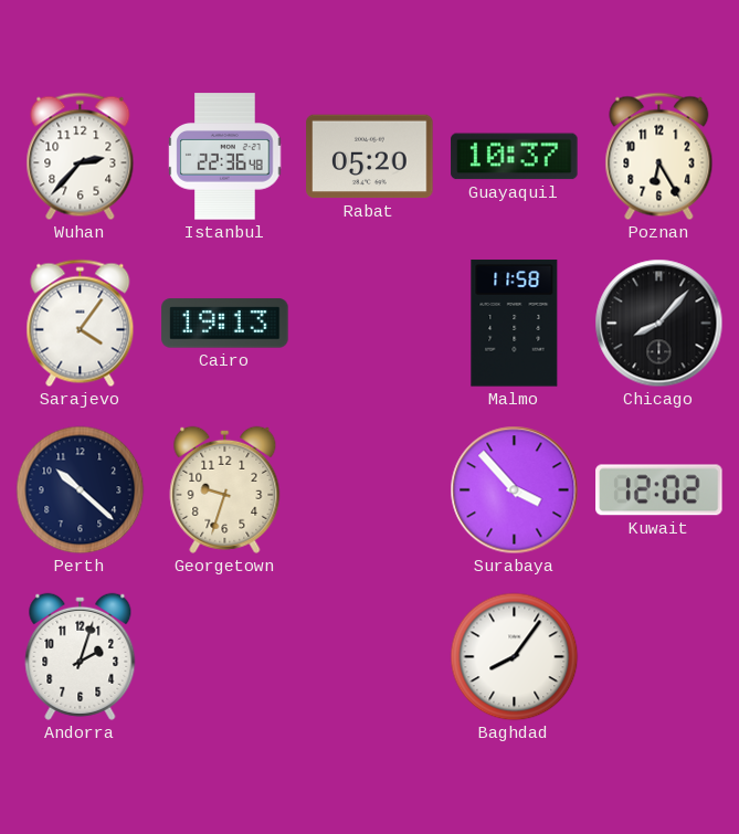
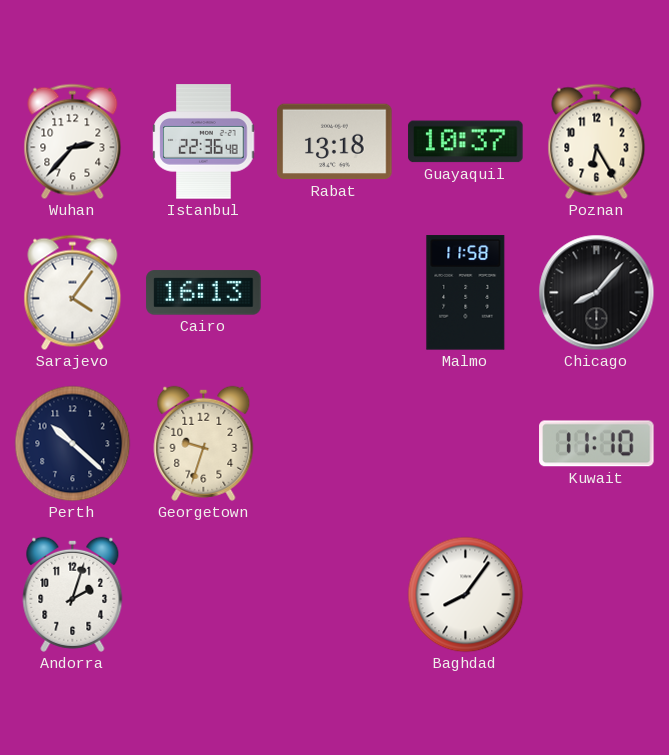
Rabat: 05:20 -> 13:18
Cairo: 19:13 -> 16:13
Surabaya: 3:53 -> none
Kuwait: 12:02 -> 11:10
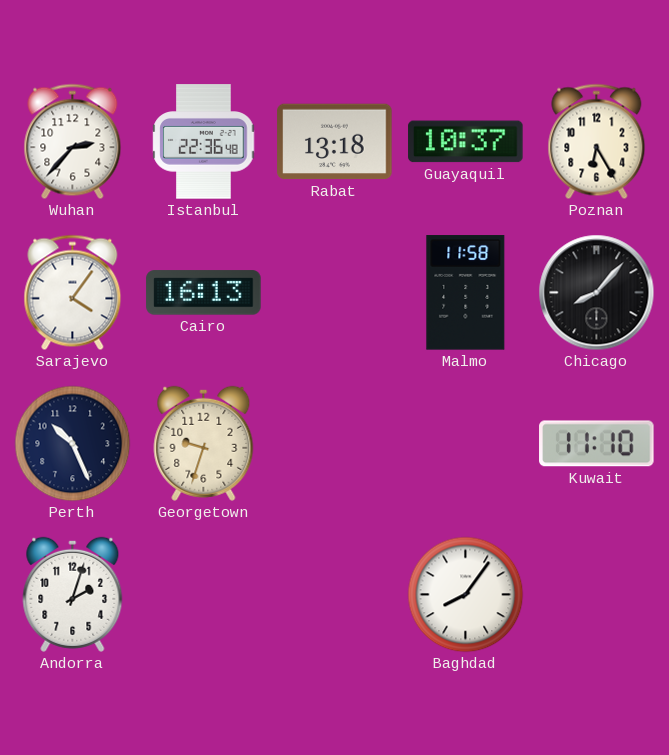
Perth: 10:22 -> 10:26
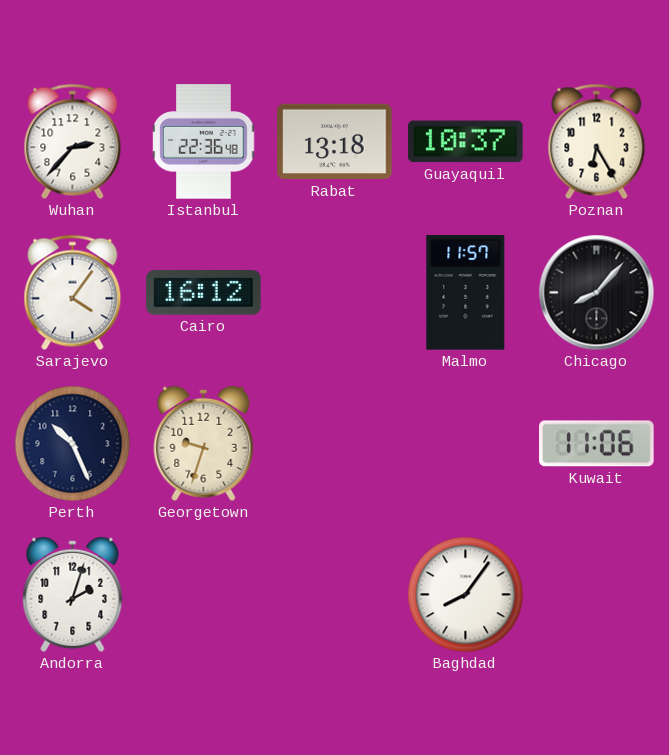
Cairo: 16:13 -> 16:12
Malmo: 11:58 -> 11:57
Kuwait: 11:10 -> 11:06
